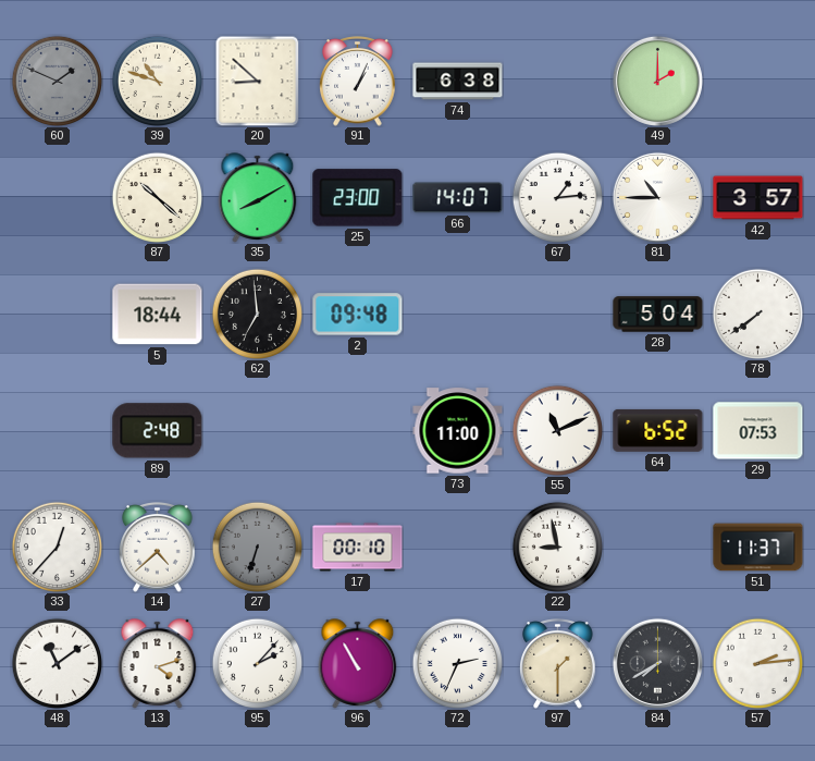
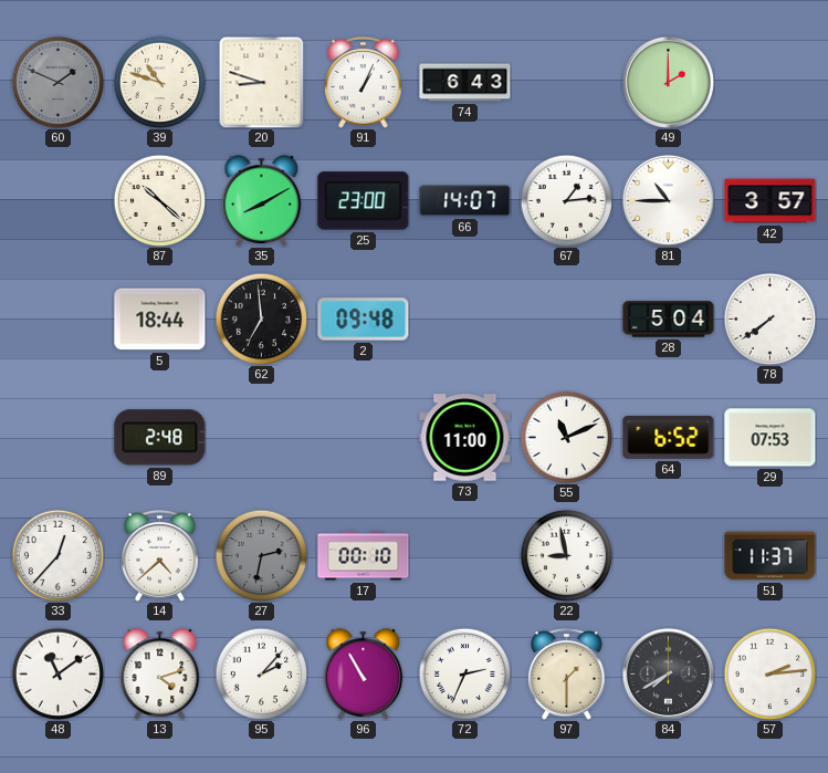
20: 8:52 -> 8:48
74: 6:38 -> 6:43
27: 6:33 -> 2:32
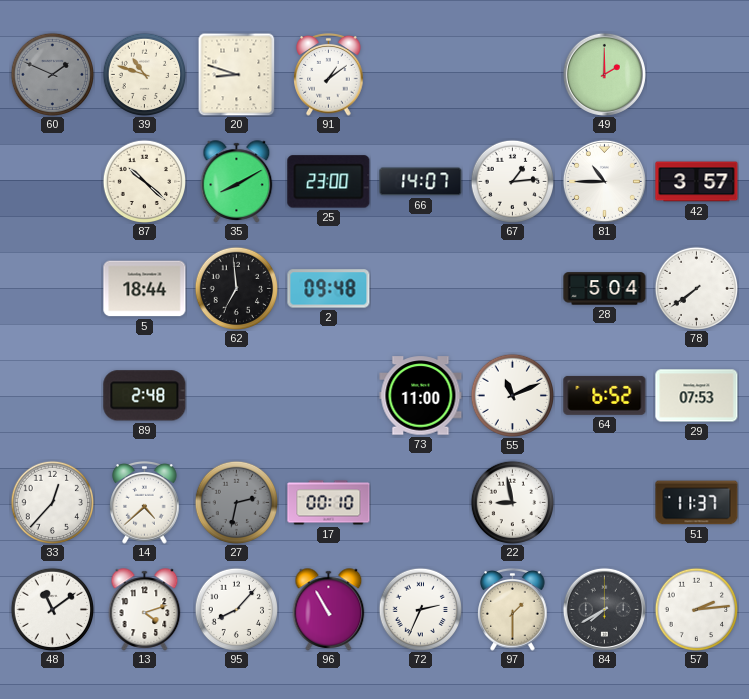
91: 1:04 -> 1:09
74: 6:43 -> none
95: 2:07 -> 8:07
